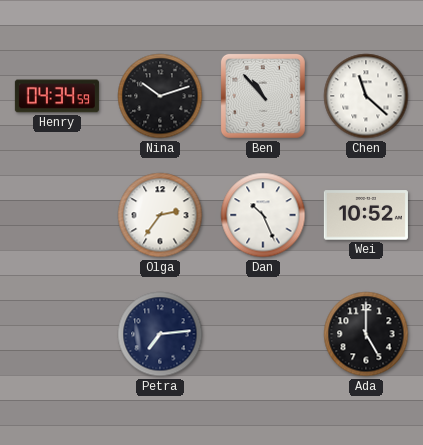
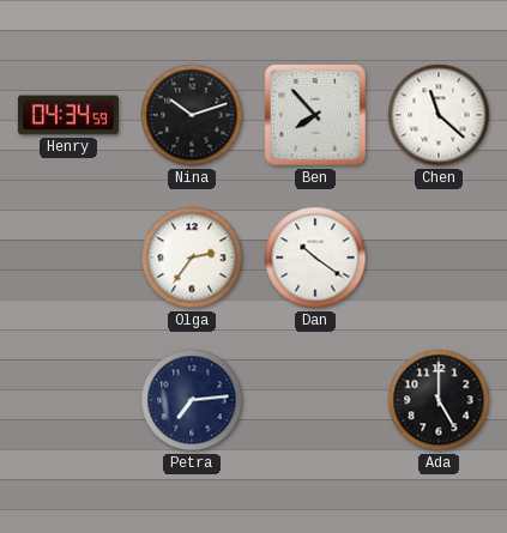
Ben: 10:53 -> 7:53
Dan: 10:26 -> 10:21
Wei: 10:52 -> none
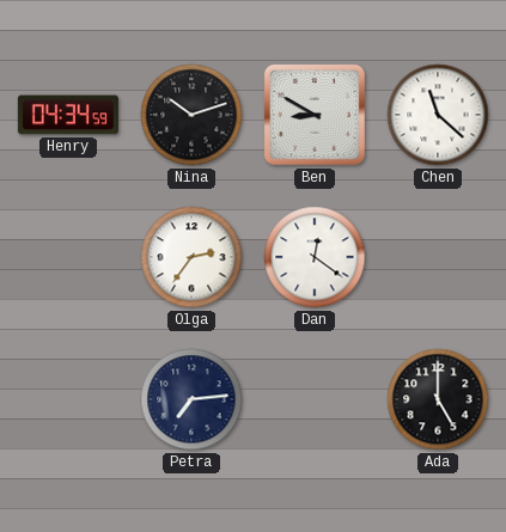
Ben: 7:53 -> 8:50
Dan: 10:21 -> 12:21
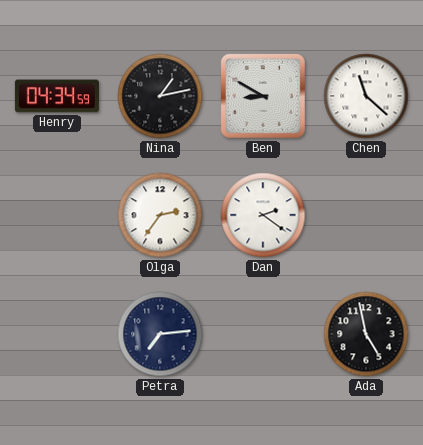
Nina: 10:12 -> 1:13
Dan: 12:21 -> 2:21
Ada: 5:00 -> 4:58
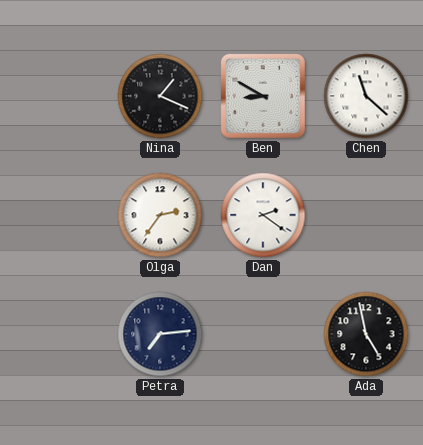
Henry: 04:34 -> none
Nina: 1:13 -> 1:19
